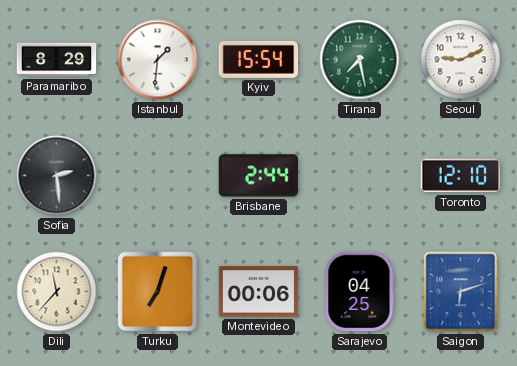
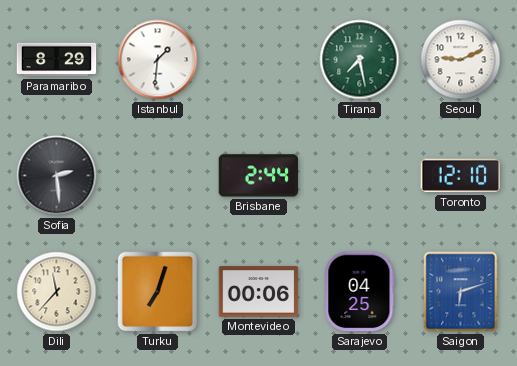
Kyiv: 15:54 -> none
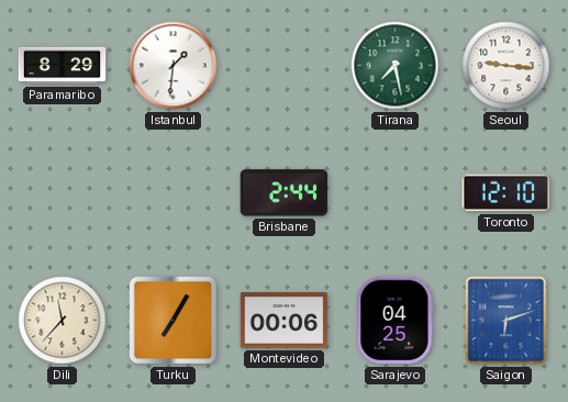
Seoul: 9:11 -> 9:16
Sofia: 2:29 -> none
Turku: 7:03 -> 7:05
